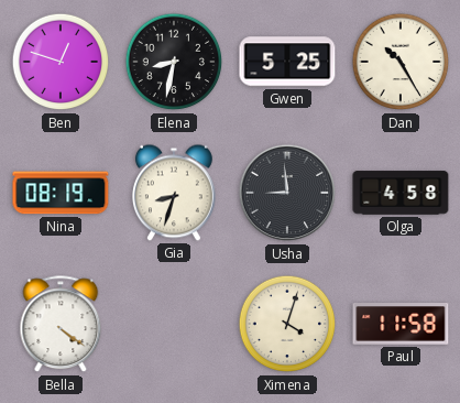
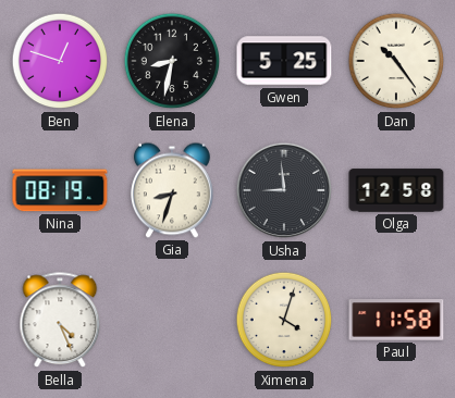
Dan: 10:25 -> 10:24
Olga: 4:58 -> 12:58
Bella: 4:21 -> 4:26
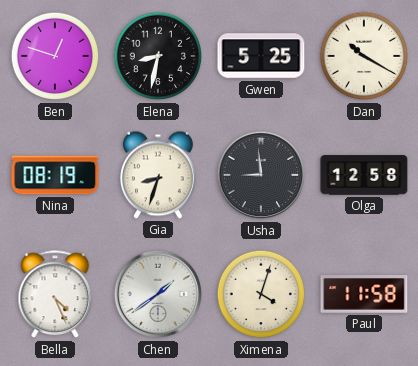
Dan: 10:24 -> 10:20
Chen: none -> 1:39
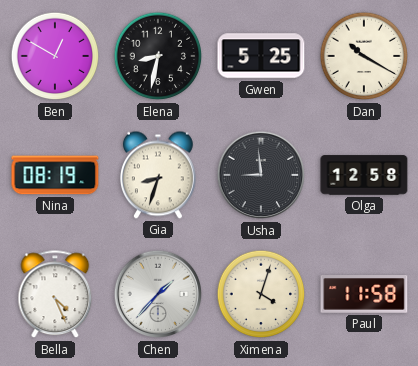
Ben: 12:48 -> 12:50
Chen: 1:39 -> 1:37
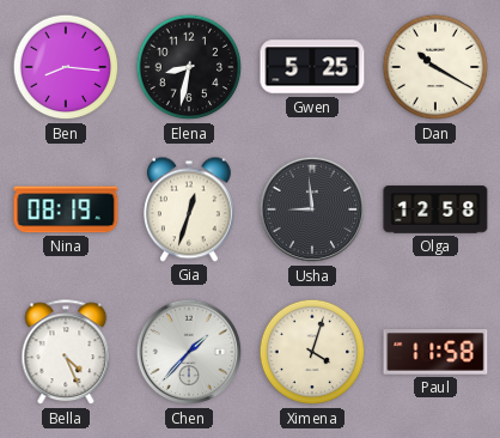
Ben: 12:50 -> 8:16
Gia: 8:33 -> 12:33
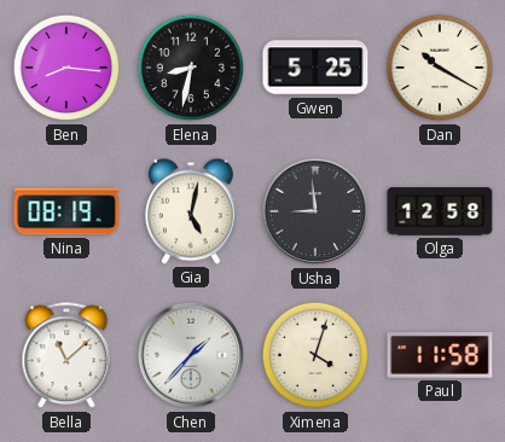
Gia: 12:33 -> 5:02
Bella: 4:26 -> 11:08
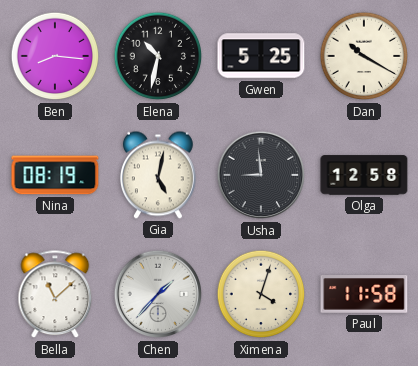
Elena: 8:32 -> 10:32
